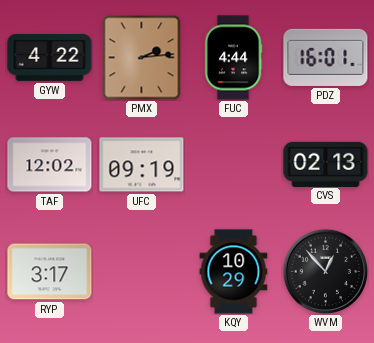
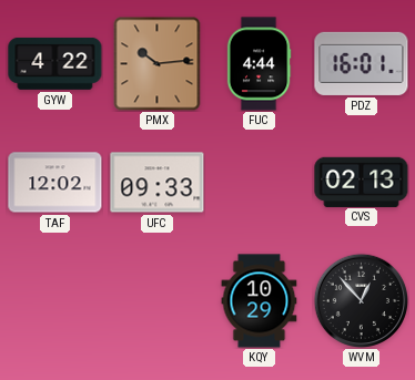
PMX: 2:14 -> 10:14
UFC: 09:19 -> 09:33
RYP: 3:17 -> none
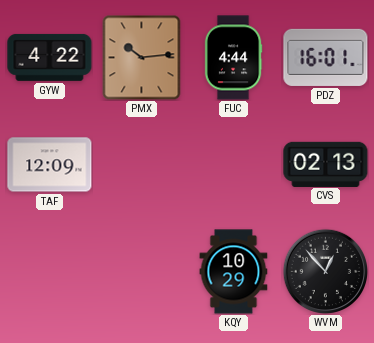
TAF: 12:02 -> 12:09
UFC: 09:33 -> none
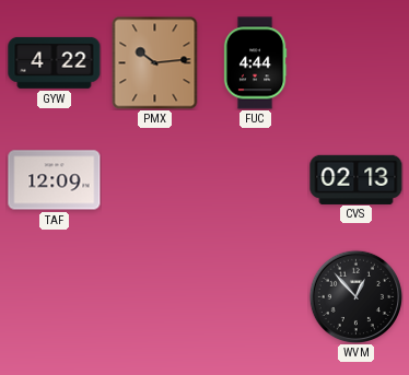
PDZ: 16:01 -> none
KQY: 10:29 -> none
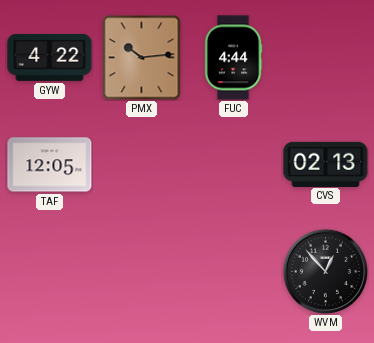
TAF: 12:09 -> 12:05
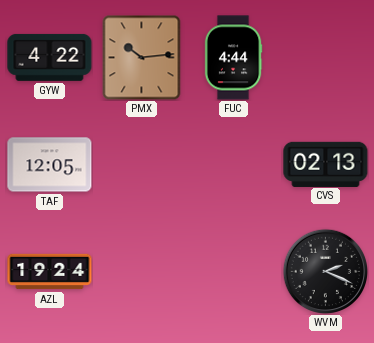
AZL: none -> 19:24
WVM: 12:53 -> 2:19
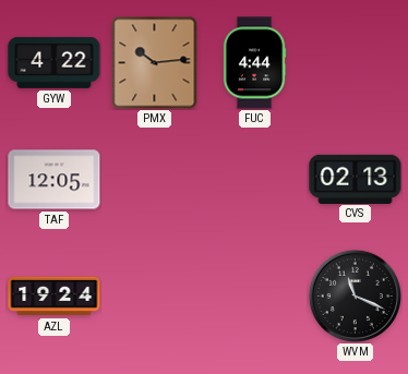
WVM: 2:19 -> 11:19
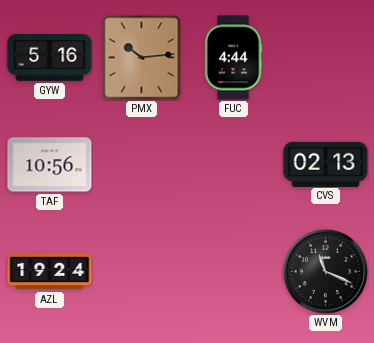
GYW: 4:22 -> 5:16
TAF: 12:05 -> 10:56
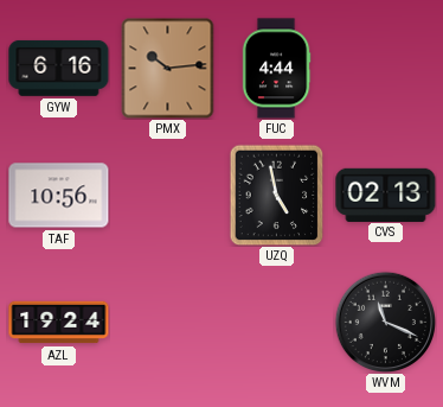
GYW: 5:16 -> 6:16
UZQ: none -> 4:58
